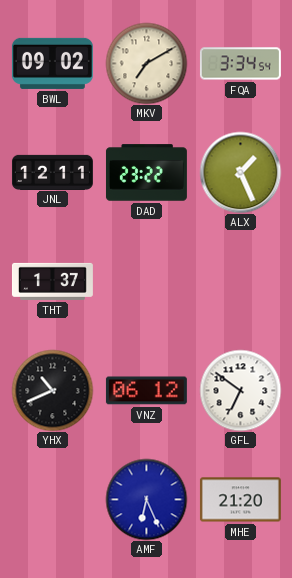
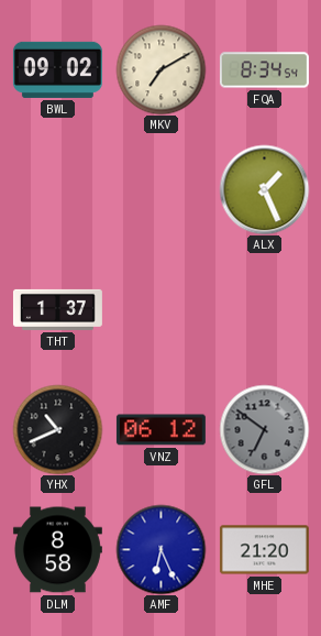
FQA: 3:34 -> 8:34
JNL: 12:11 -> none
DAD: 23:22 -> none
GFL dial: white -> grey
DLM: none -> 8:58
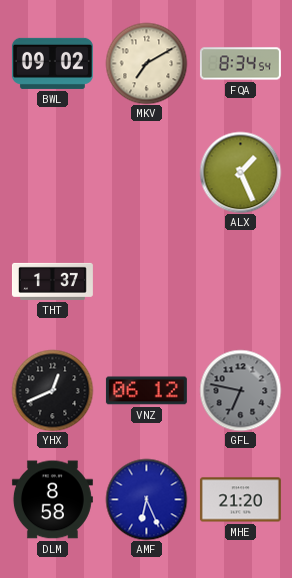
YHX: 10:41 -> 12:41
GFL: 6:51 -> 6:47
